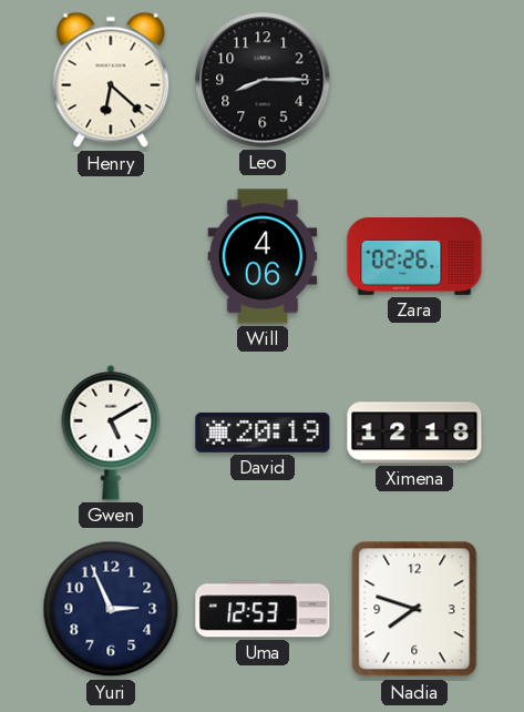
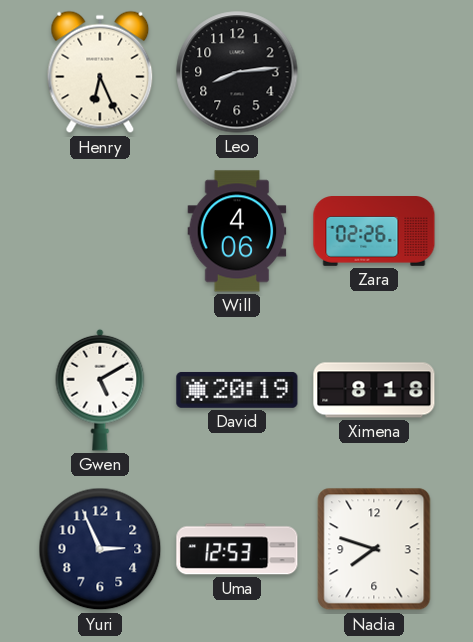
Henry: 6:22 -> 6:26
Leo: 8:15 -> 8:14
Ximena: 12:18 -> 8:18
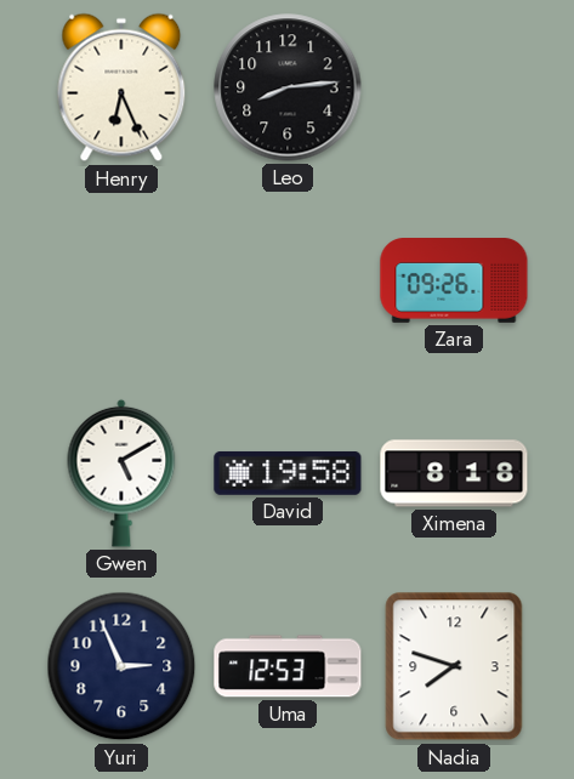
Will: 4:06 -> none
Zara: 02:26 -> 09:26
David: 20:19 -> 19:58
